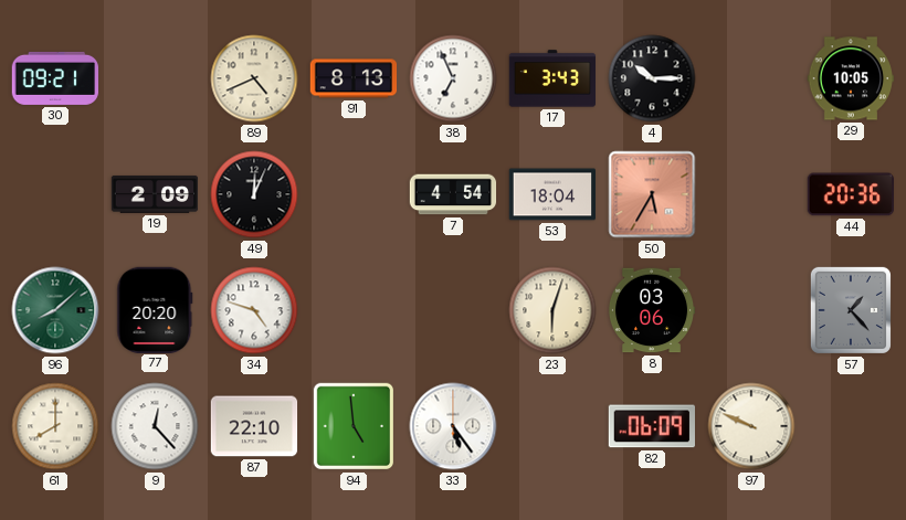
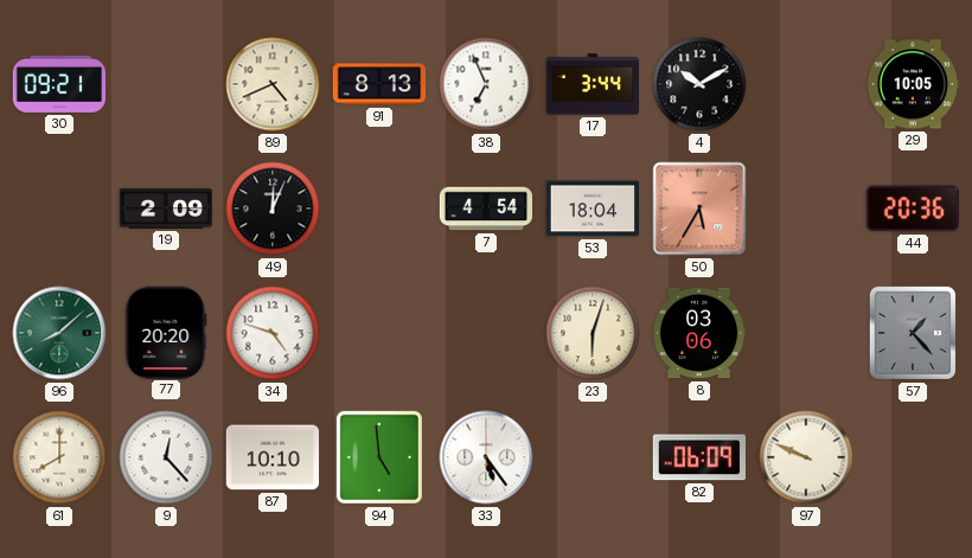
17: 3:43 -> 3:44
4: 10:15 -> 10:10
87: 22:10 -> 10:10
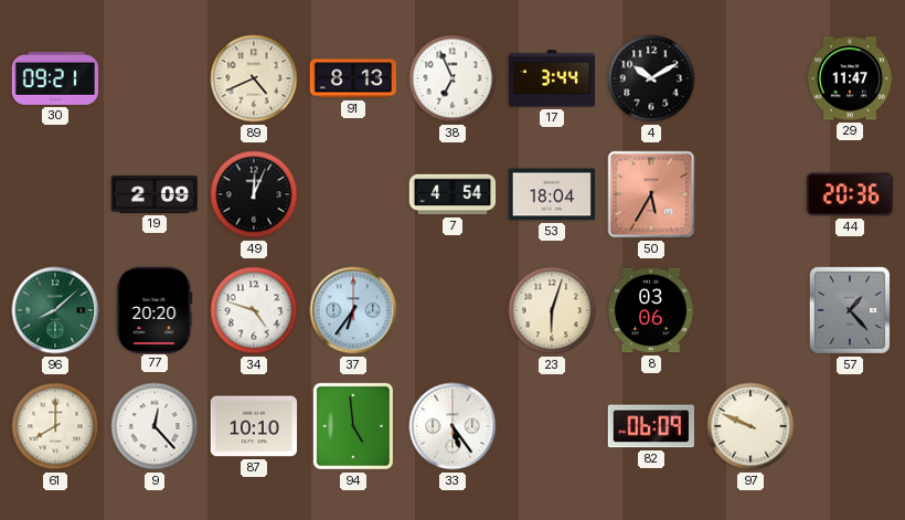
29: 10:05 -> 11:47
37: none -> 6:36
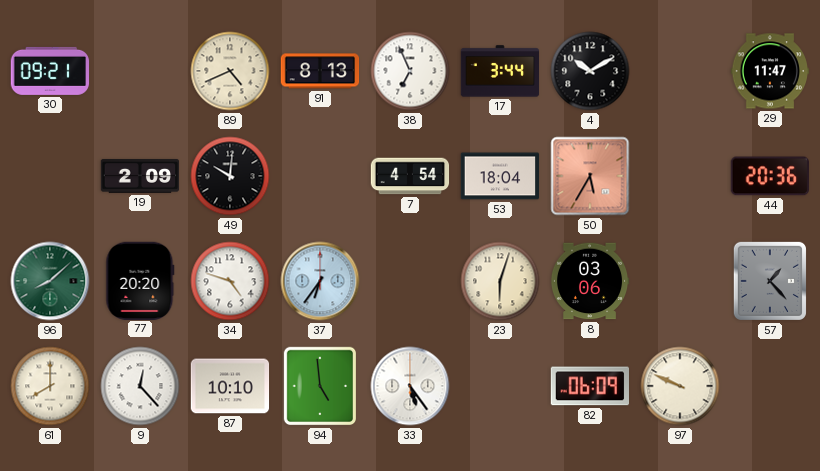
49: 12:04 -> 10:01
